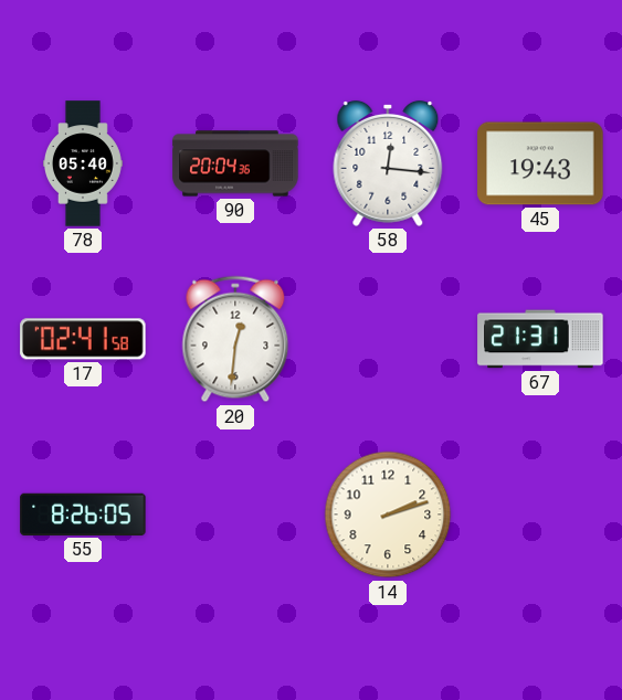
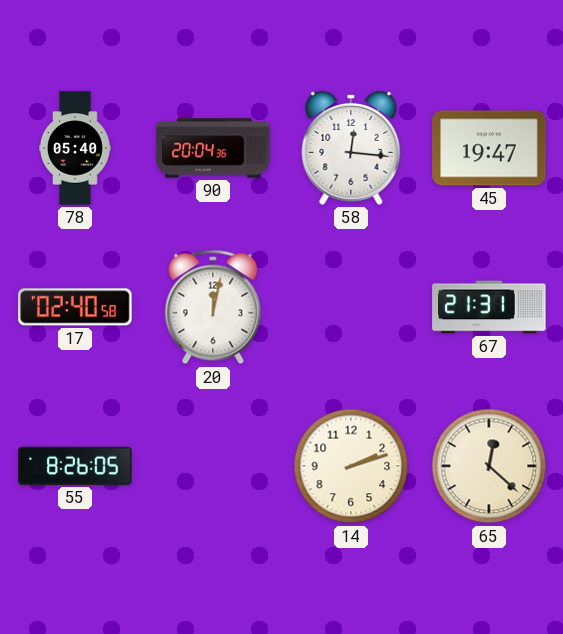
45: 19:43 -> 19:47
17: 02:41 -> 02:40
20: 12:31 -> 12:02
65: none -> 12:22
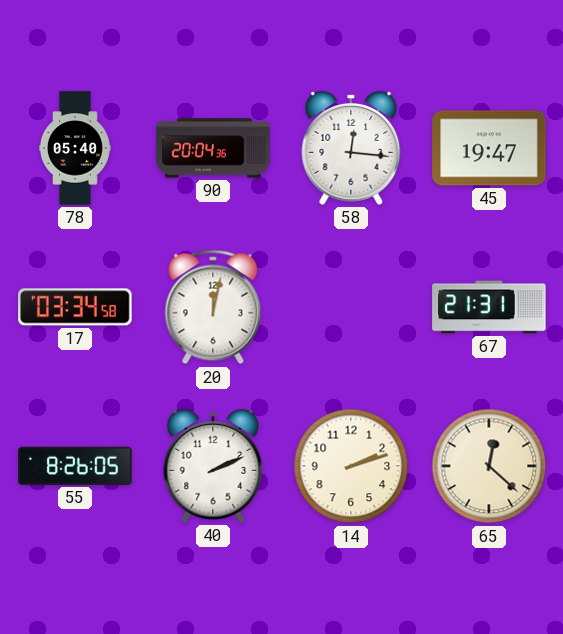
17: 02:40 -> 03:34
40: none -> 2:11
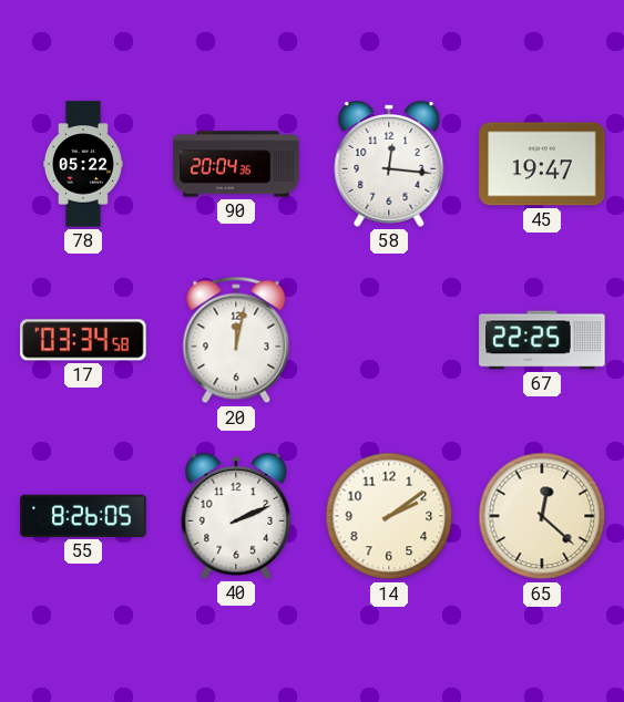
78: 05:40 -> 05:22
67: 21:31 -> 22:25
14: 2:12 -> 2:09
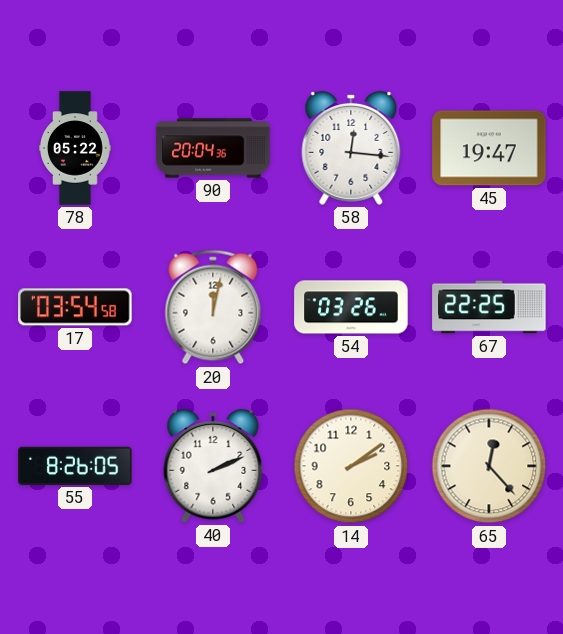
17: 03:34 -> 03:54
54: none -> 03:26
65: 12:22 -> 12:23
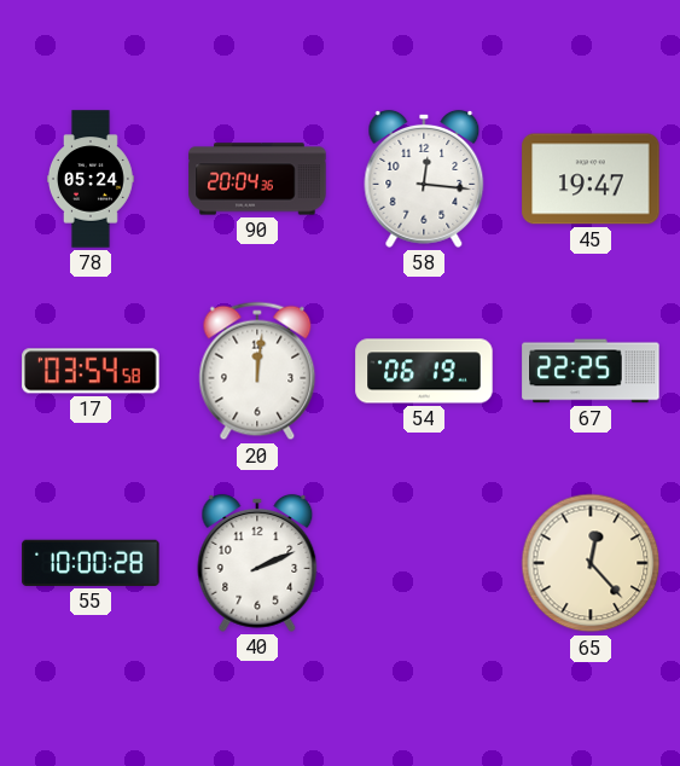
78: 05:22 -> 05:24
20: 12:02 -> 12:01
54: 03:26 -> 06:19
55: 8:26 -> 10:00
14: 2:09 -> none
